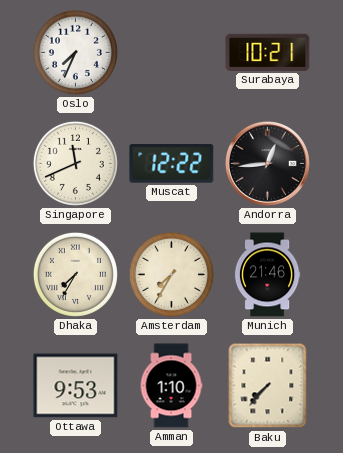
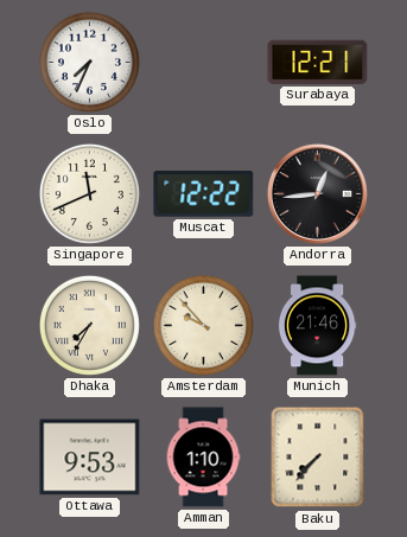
Surabaya: 10:21 -> 12:21
Amsterdam: 7:35 -> 9:53
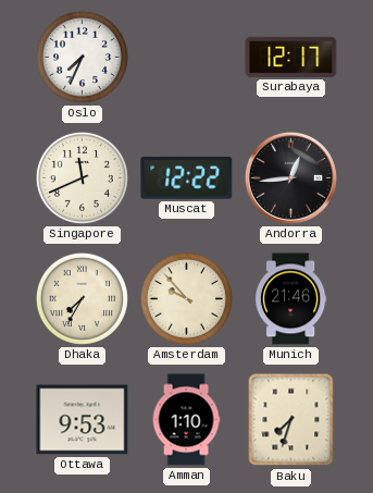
Surabaya: 12:21 -> 12:17
Baku: 7:37 -> 7:33
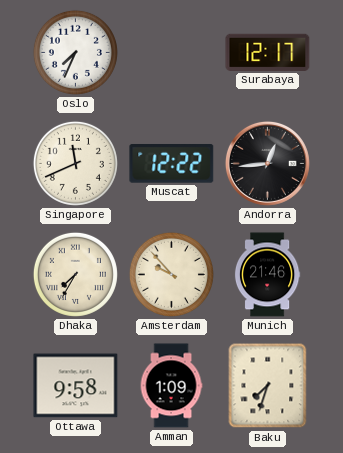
Ottawa: 9:53 -> 9:58
Amman: 1:10 -> 1:09
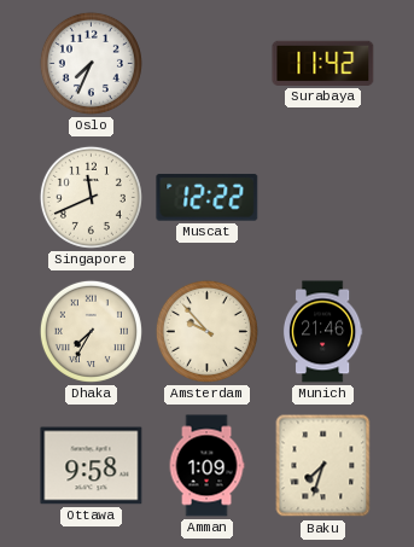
Surabaya: 12:17 -> 11:42
Andorra: 12:44 -> none
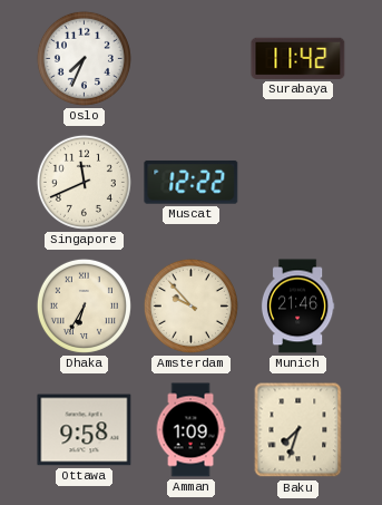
Dhaka: 7:35 -> 6:35
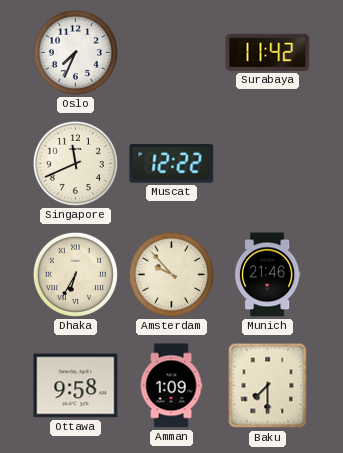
Baku: 7:33 -> 7:30
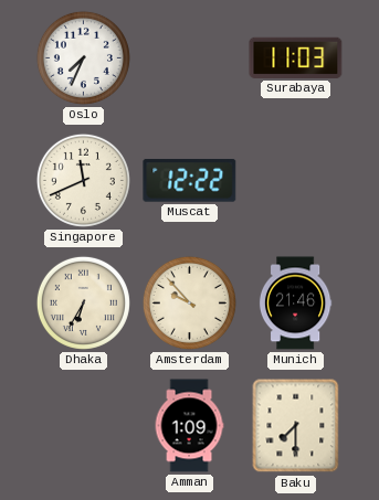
Surabaya: 11:42 -> 11:03
Ottawa: 9:58 -> none
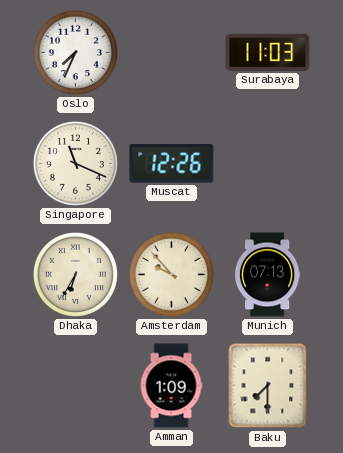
Singapore: 11:41 -> 11:19
Muscat: 12:22 -> 12:26
Munich: 21:46 -> 07:13
